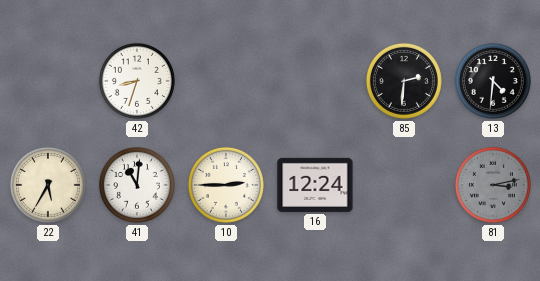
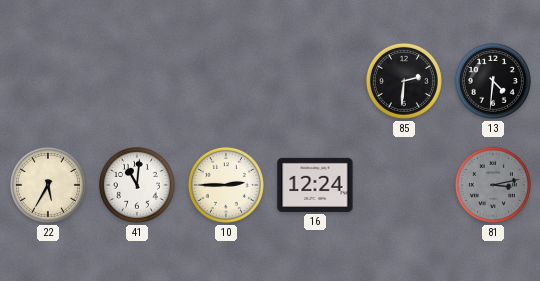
42: 8:33 -> none
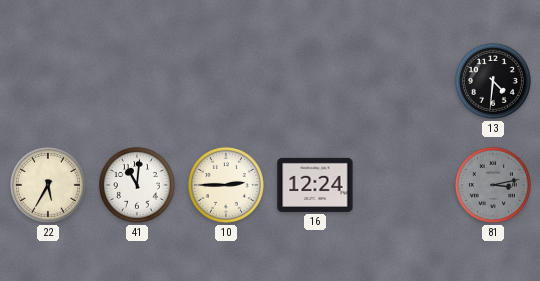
85: 2:31 -> none
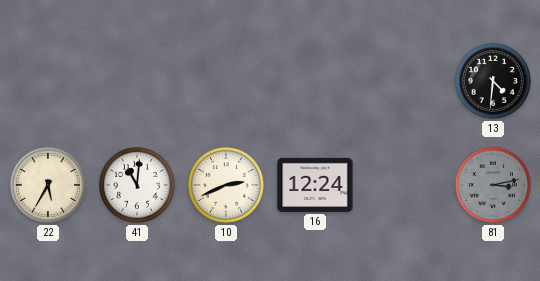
10: 2:45 -> 2:41
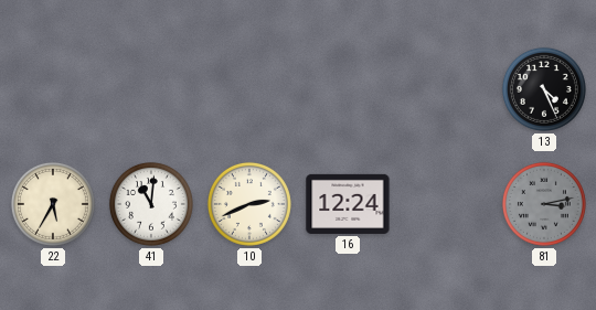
13: 4:31 -> 4:26
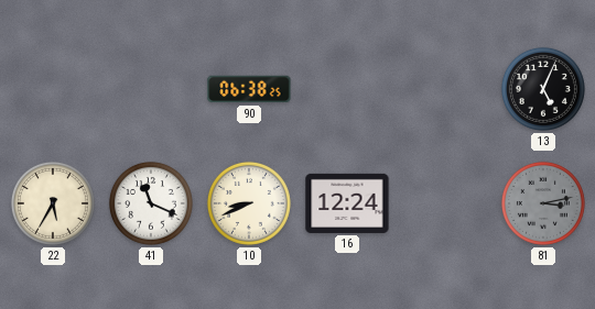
90: none -> 06:38
13: 4:26 -> 5:04
41: 11:01 -> 11:19
10: 2:41 -> 8:41
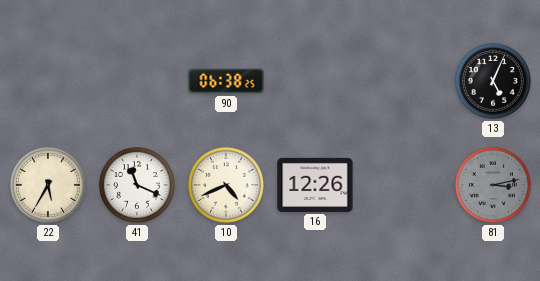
10: 8:41 -> 4:41
16: 12:24 -> 12:26
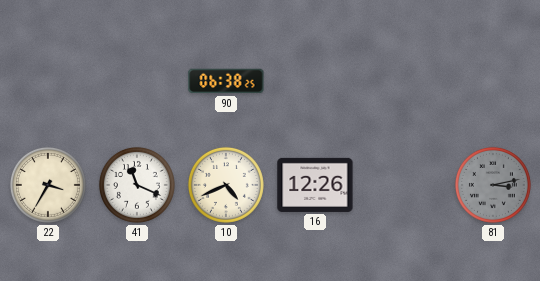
13: 5:04 -> none
22: 5:35 -> 3:35
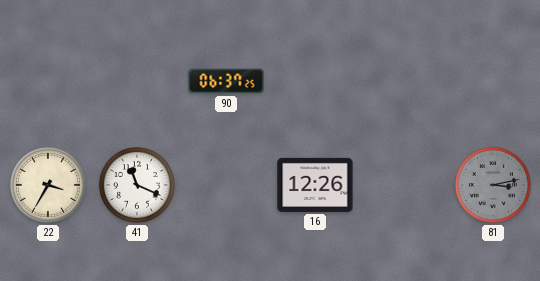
90: 06:38 -> 06:37
10: 4:41 -> none
